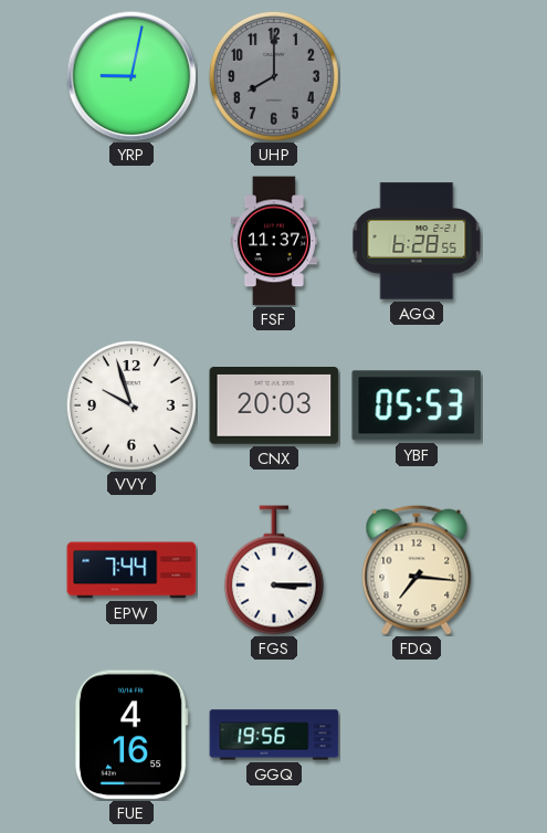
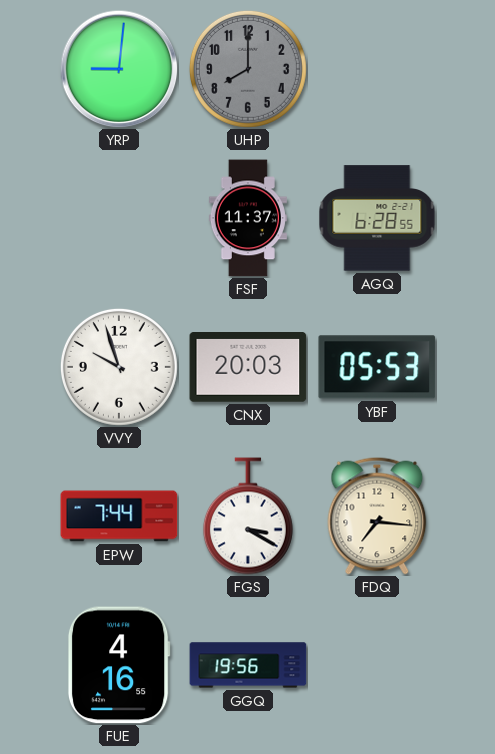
YRP: 9:02 -> 9:01
FGS: 3:15 -> 3:20
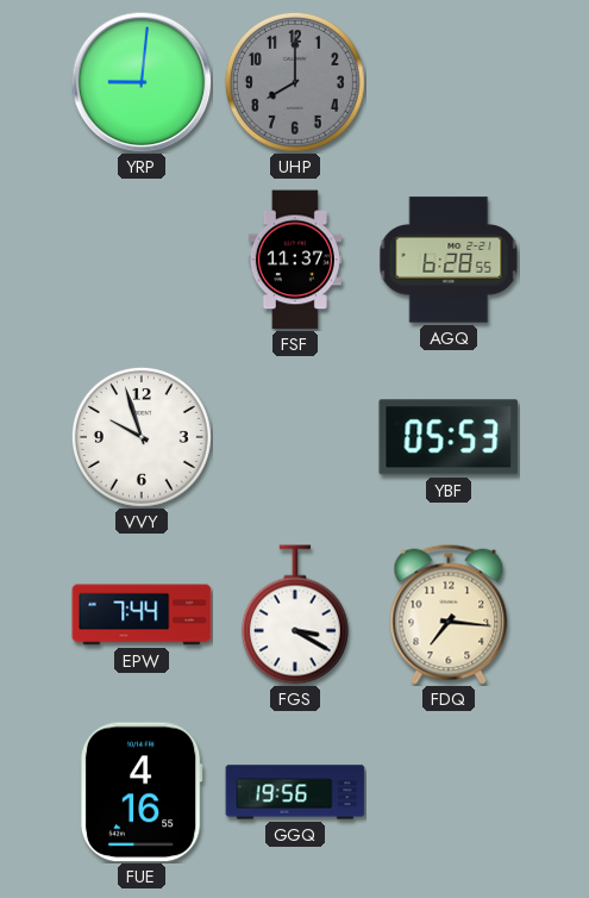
CNX: 20:03 -> none
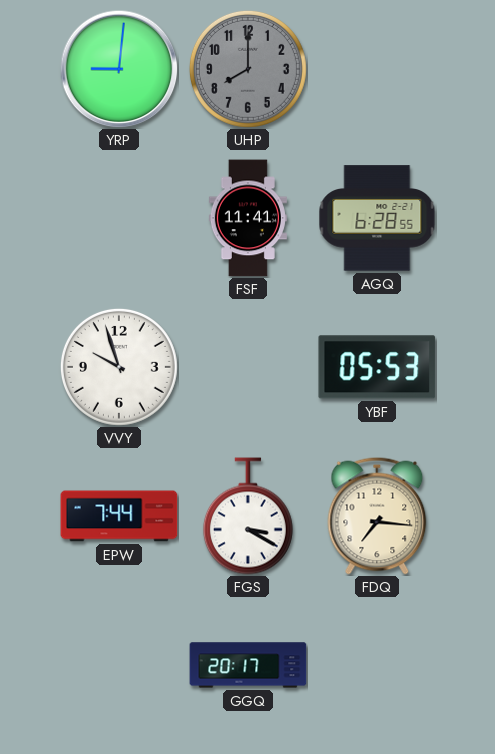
FSF: 11:37 -> 11:41
FUE: 4:16 -> none
GGQ: 19:56 -> 20:17
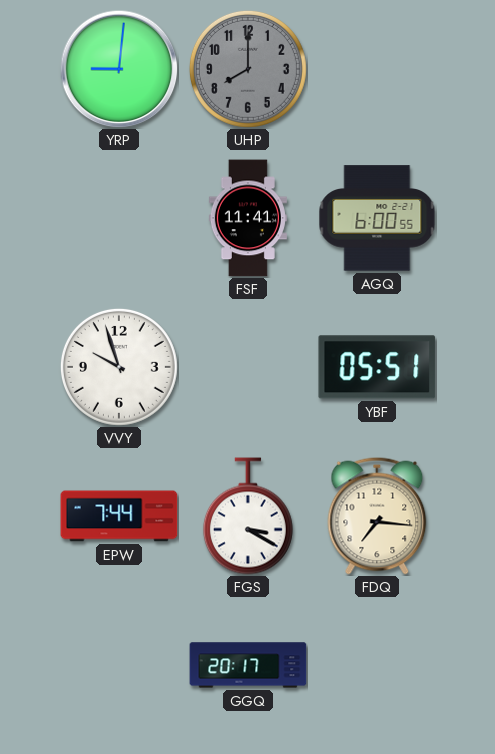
AGQ: 6:28 -> 6:00
YBF: 05:53 -> 05:51
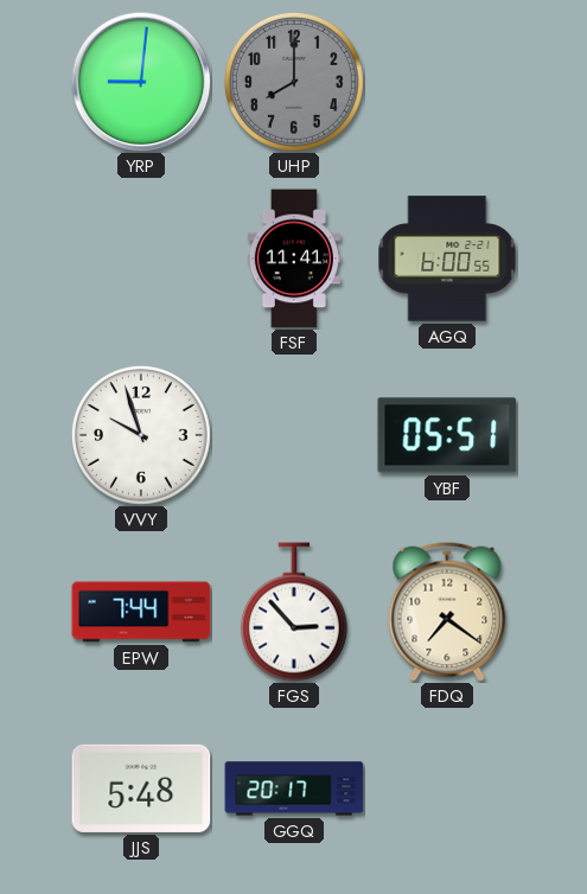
FGS: 3:20 -> 2:53
FDQ: 7:16 -> 7:21
JJS: none -> 5:48
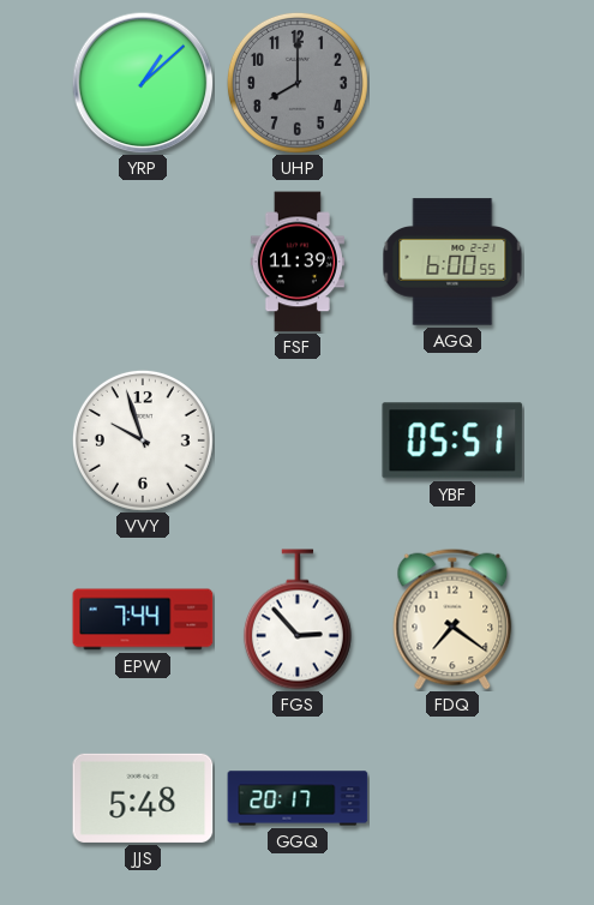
YRP: 9:01 -> 1:08
FSF: 11:41 -> 11:39
